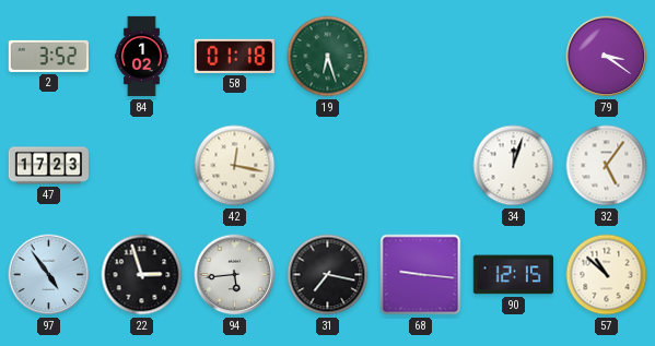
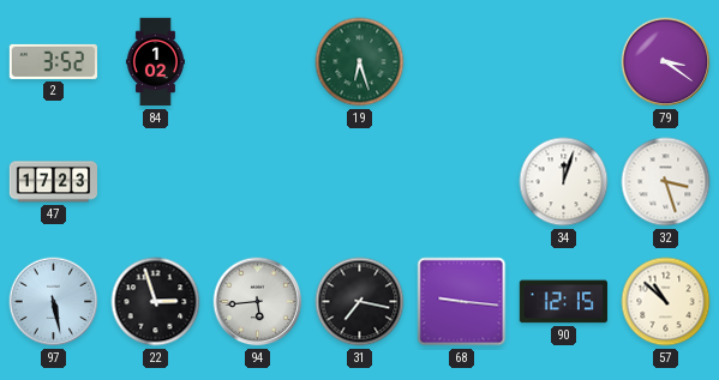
58: 01:18 -> none
42: 12:17 -> none
32: 5:06 -> 3:27
97: 4:54 -> 5:28
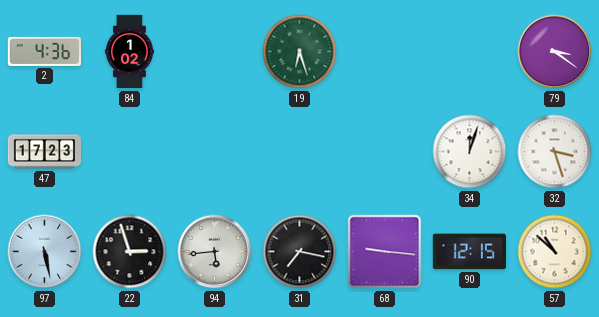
2: 3:52 -> 4:36
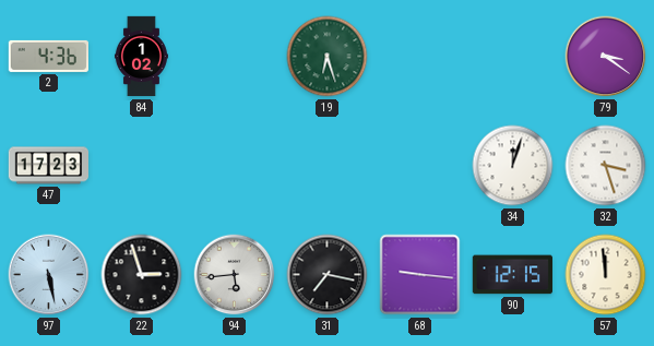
57: 10:52 -> 11:59
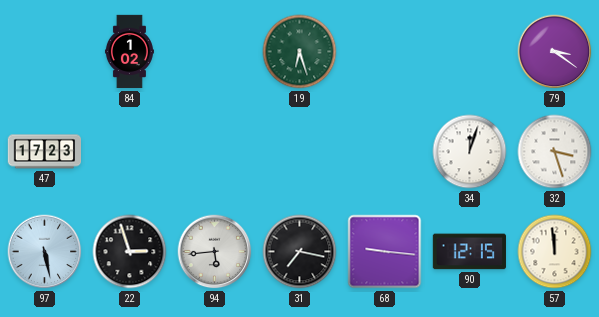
2: 4:36 -> none
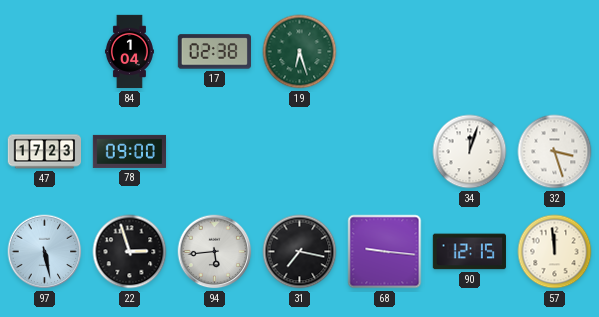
84: 1:02 -> 1:04
17: none -> 02:38
79: 3:21 -> none
78: none -> 09:00
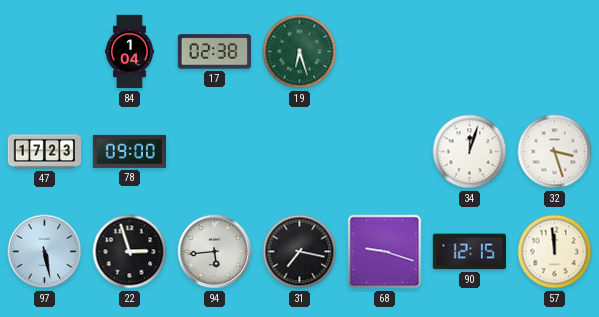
68: 9:16 -> 9:18
